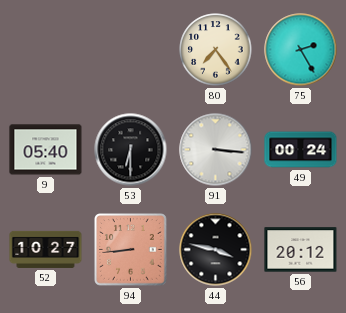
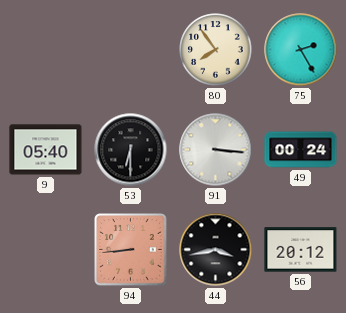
80: 7:24 -> 7:54
52: 10:27 -> none
44: 3:47 -> 3:43
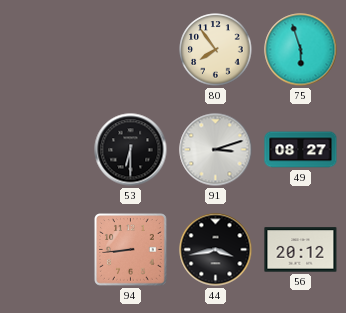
75: 2:25 -> 5:57
9: 05:40 -> none
91: 3:16 -> 3:12
49: 00:24 -> 08:27
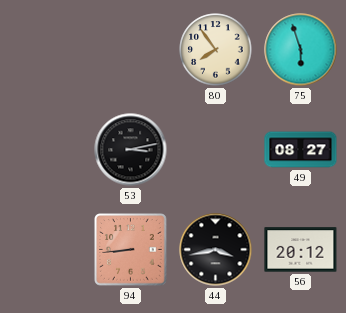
53: 6:30 -> 3:13
91: 3:12 -> none
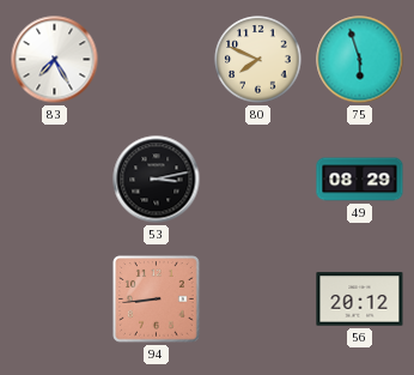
83: none -> 7:25
80: 7:54 -> 7:49
49: 08:27 -> 08:29
44: 3:43 -> none
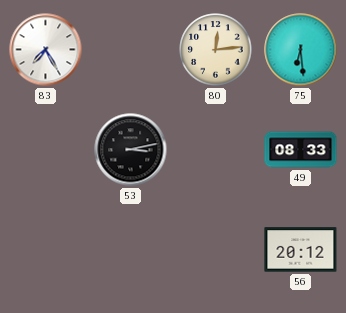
80: 7:49 -> 12:14
75: 5:57 -> 6:29
49: 08:29 -> 08:33
94: 8:44 -> none
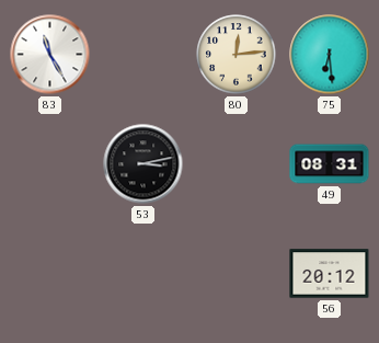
83: 7:25 -> 11:25
49: 08:33 -> 08:31
